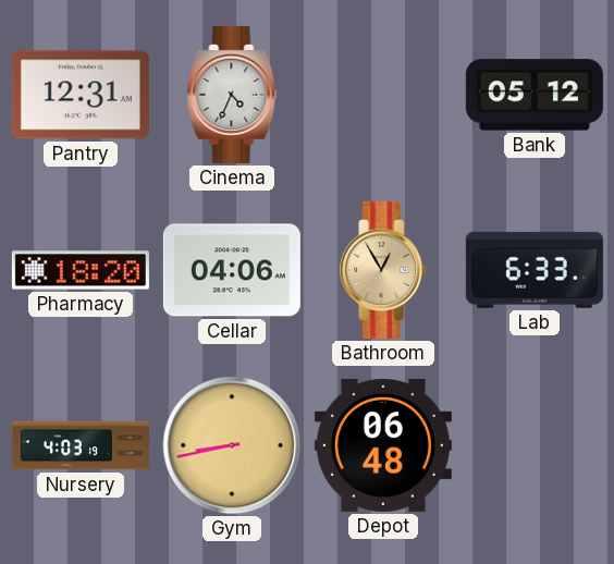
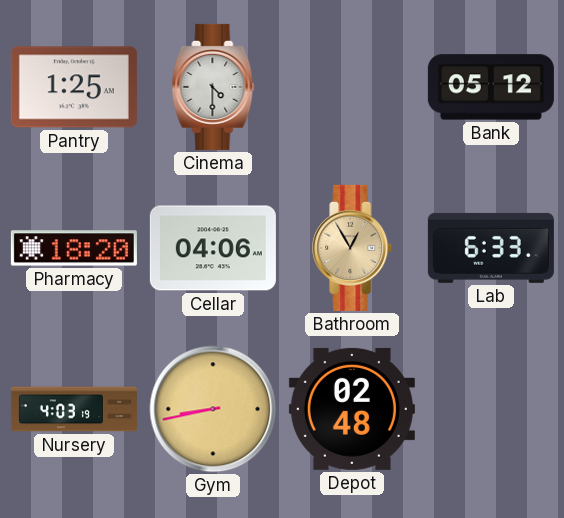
Pantry: 12:31 -> 1:25
Cinema: 4:34 -> 4:30
Depot: 06:48 -> 02:48
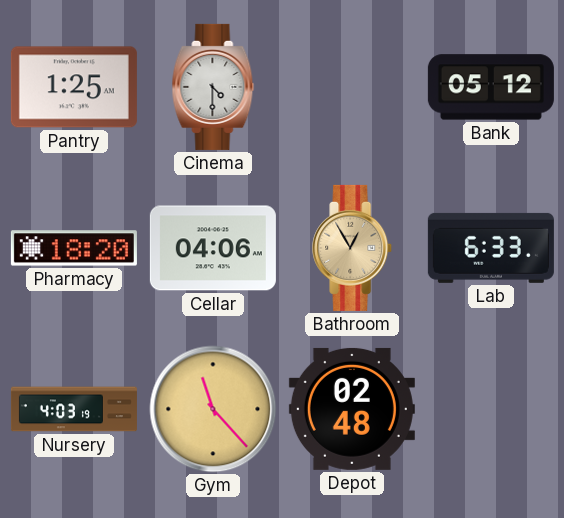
Gym: 8:43 -> 11:23
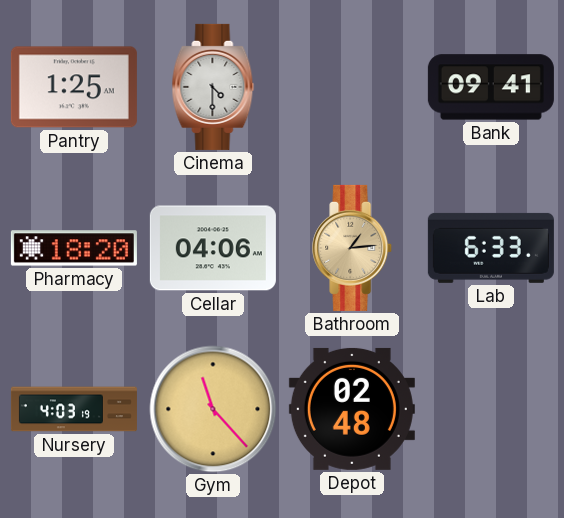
Bank: 05:12 -> 09:41
Bathroom: 12:55 -> 1:14
